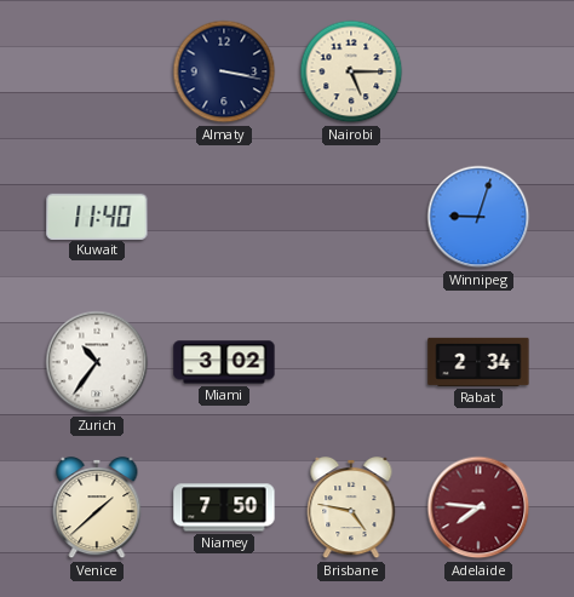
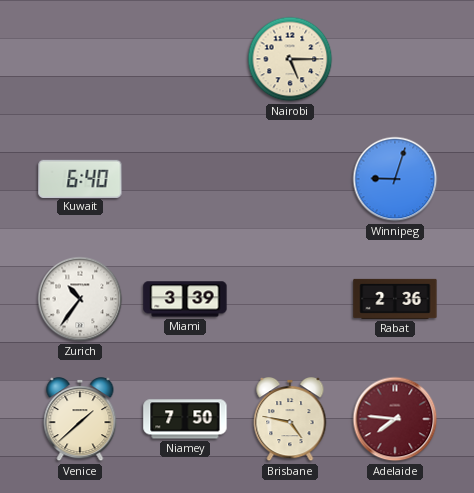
Almaty: 3:17 -> none
Kuwait: 11:40 -> 6:40
Miami: 3:02 -> 3:39
Rabat: 2:34 -> 2:36
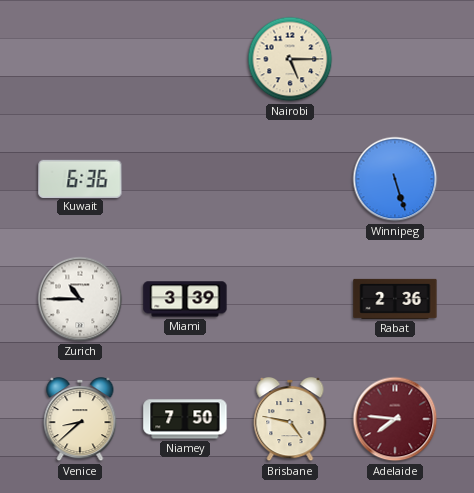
Kuwait: 6:40 -> 6:36
Winnipeg: 9:03 -> 5:27
Zurich: 10:36 -> 10:45
Venice: 1:38 -> 8:38
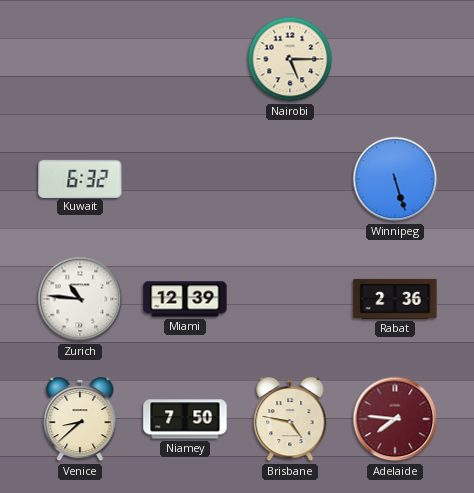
Kuwait: 6:36 -> 6:32
Zurich: 10:45 -> 10:46
Miami: 3:39 -> 12:39
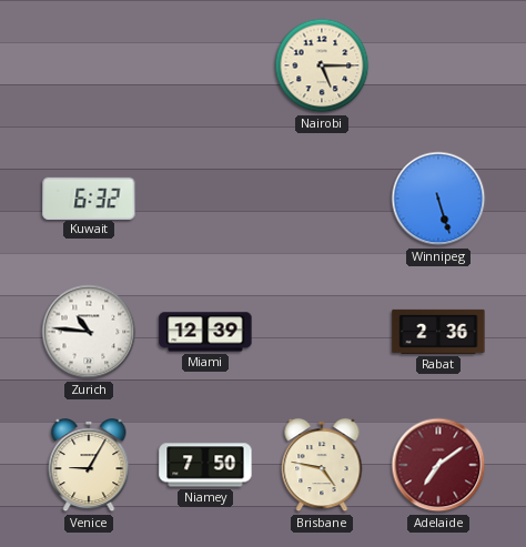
Venice: 8:38 -> 9:05
Adelaide: 7:46 -> 7:09
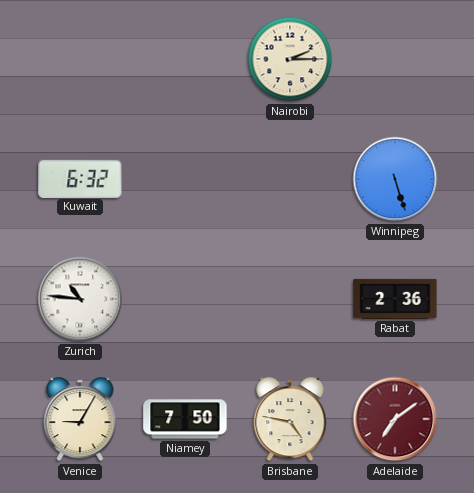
Nairobi: 5:15 -> 2:15
Miami: 12:39 -> none
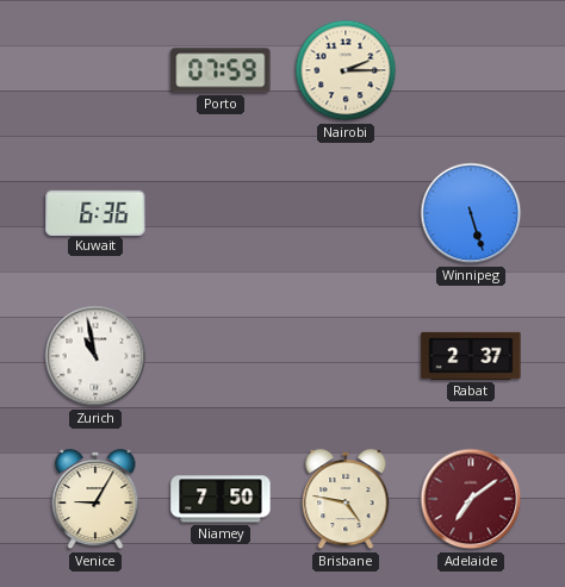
Porto: none -> 07:59
Kuwait: 6:32 -> 6:36
Zurich: 10:46 -> 10:58
Rabat: 2:36 -> 2:37
